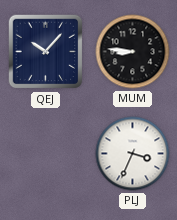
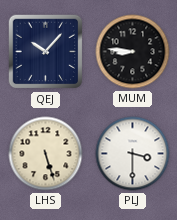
LHS: none -> 5:27
PLJ: 3:34 -> 3:30
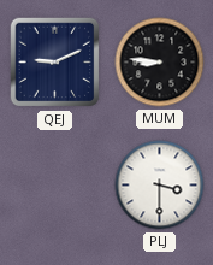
QEJ: 10:07 -> 9:11
LHS: 5:27 -> none
